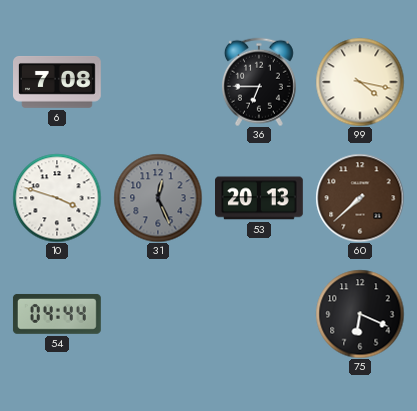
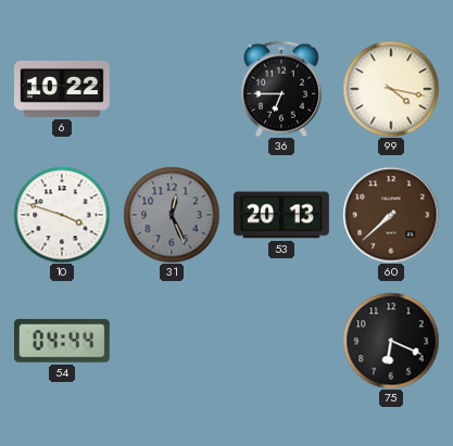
6: 7:08 -> 10:22
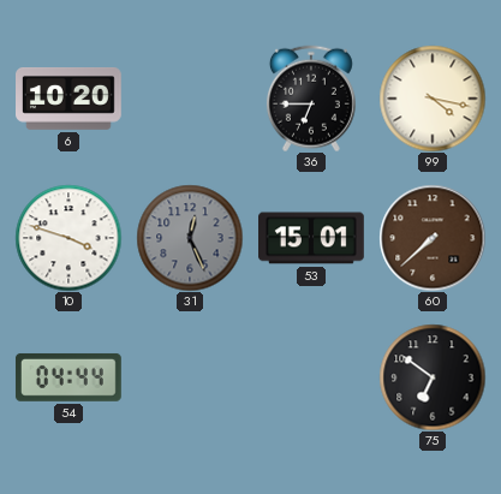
6: 10:22 -> 10:20
53: 20:13 -> 15:01
75: 6:19 -> 6:51
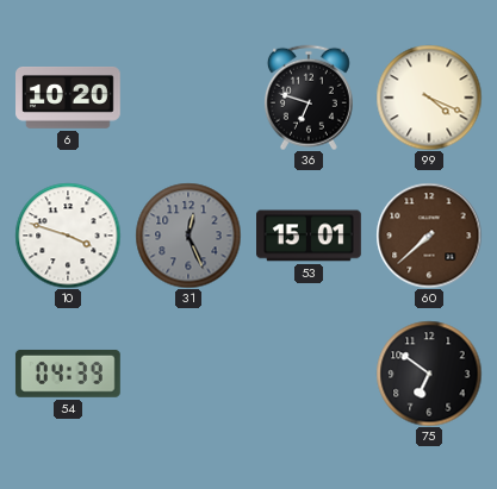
36: 6:45 -> 6:48
99: 4:17 -> 4:19
54: 04:44 -> 04:39
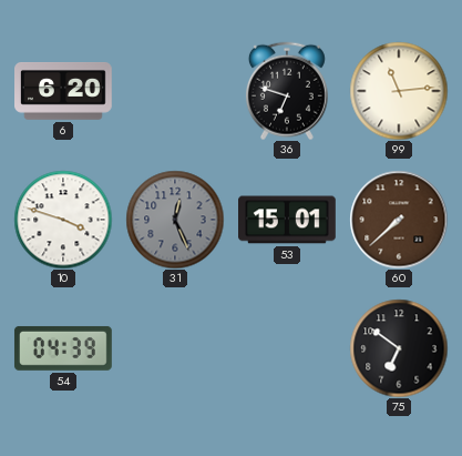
6: 10:20 -> 6:20
99: 4:19 -> 11:14
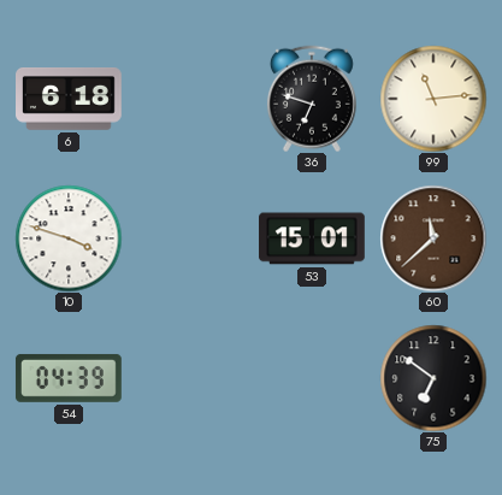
6: 6:20 -> 6:18
31: 12:26 -> none
60: 7:38 -> 11:38
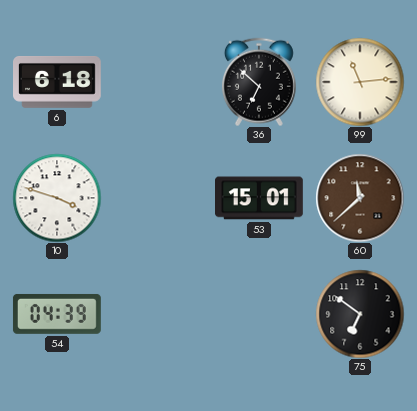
36: 6:48 -> 6:52
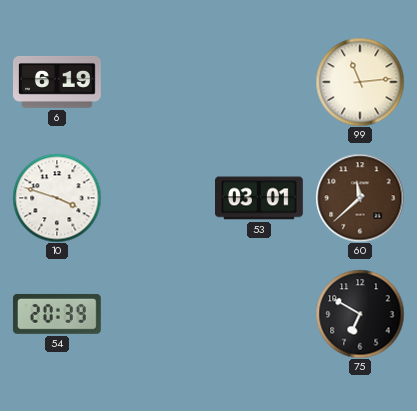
6: 6:18 -> 6:19
36: 6:52 -> none
53: 15:01 -> 03:01
54: 04:39 -> 20:39
75: 6:51 -> 6:50
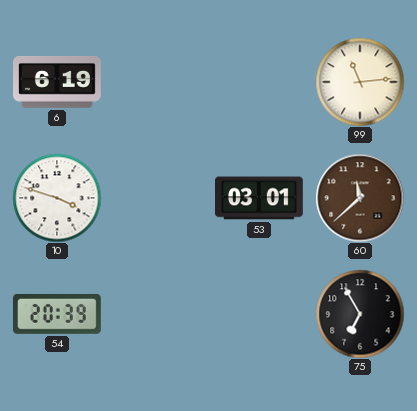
75: 6:50 -> 6:55
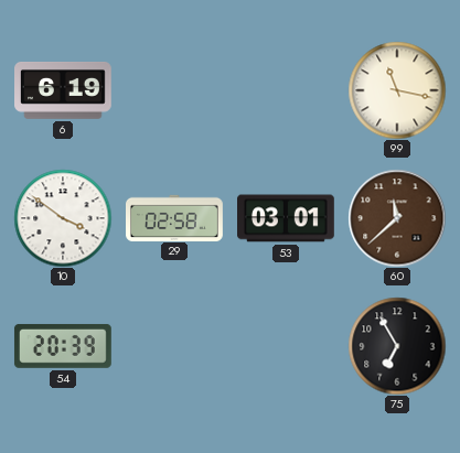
99: 11:14 -> 11:17
10: 3:48 -> 3:51
29: none -> 02:58
